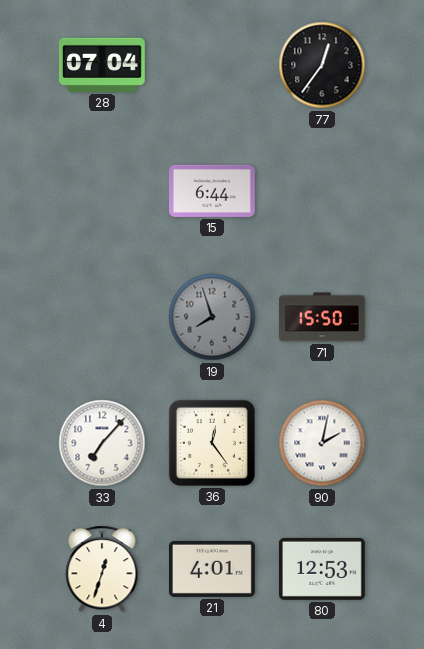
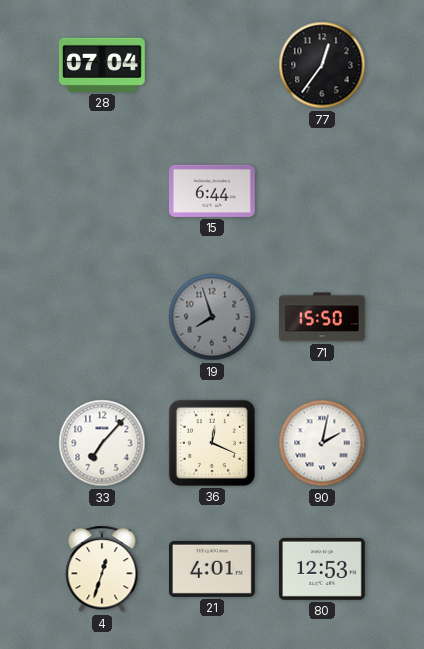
36: 12:24 -> 12:19
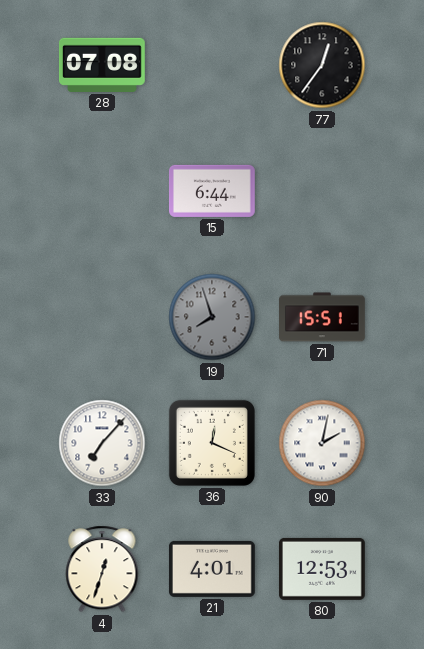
28: 07:04 -> 07:08
71: 15:50 -> 15:51
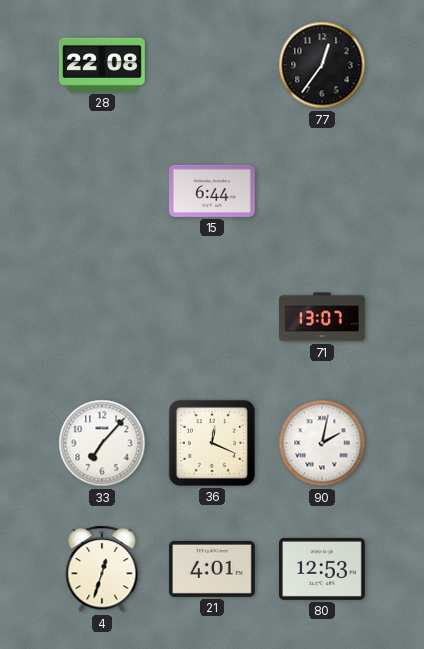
28: 07:08 -> 22:08
19: 7:57 -> none
71: 15:51 -> 13:07
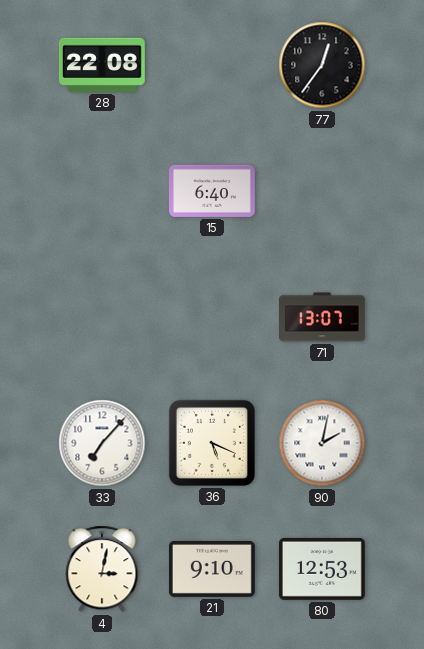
15: 6:44 -> 6:40
36: 12:19 -> 5:19
4: 12:33 -> 3:02
21: 4:01 -> 9:10
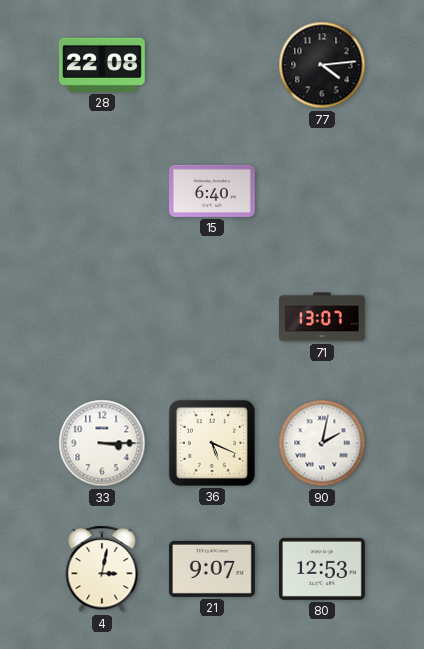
77: 12:36 -> 4:14
33: 7:07 -> 3:15
21: 9:10 -> 9:07
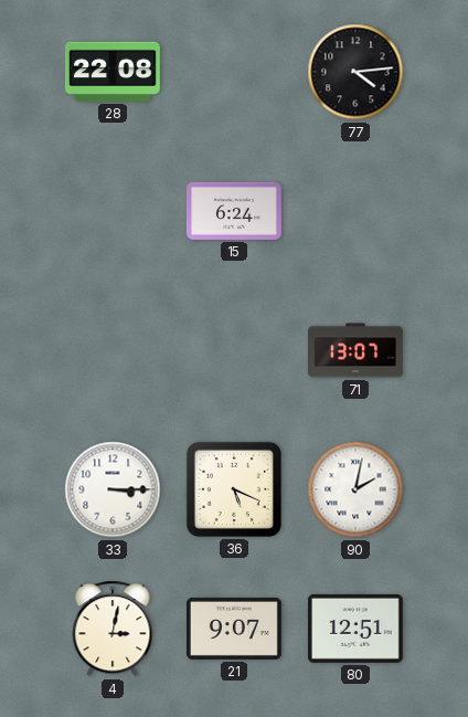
15: 6:40 -> 6:24
80: 12:53 -> 12:51
